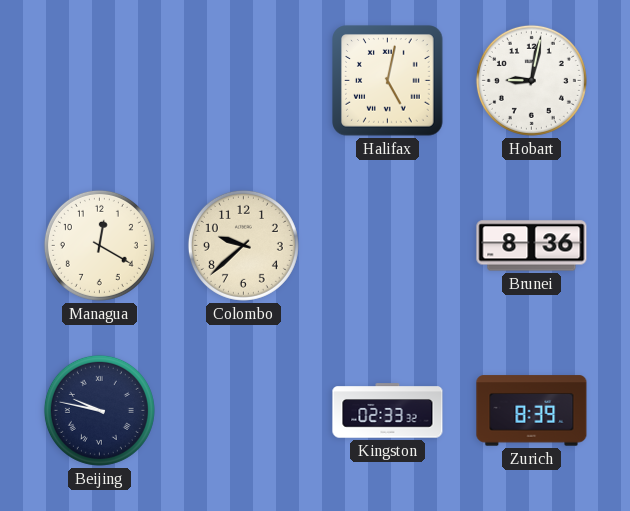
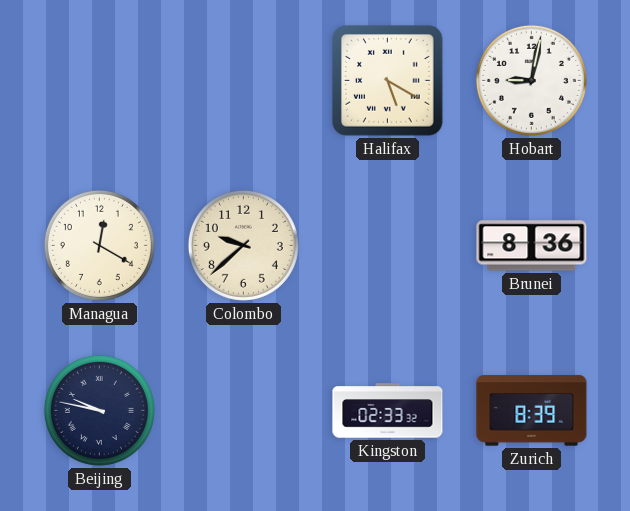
Halifax: 5:02 -> 5:20
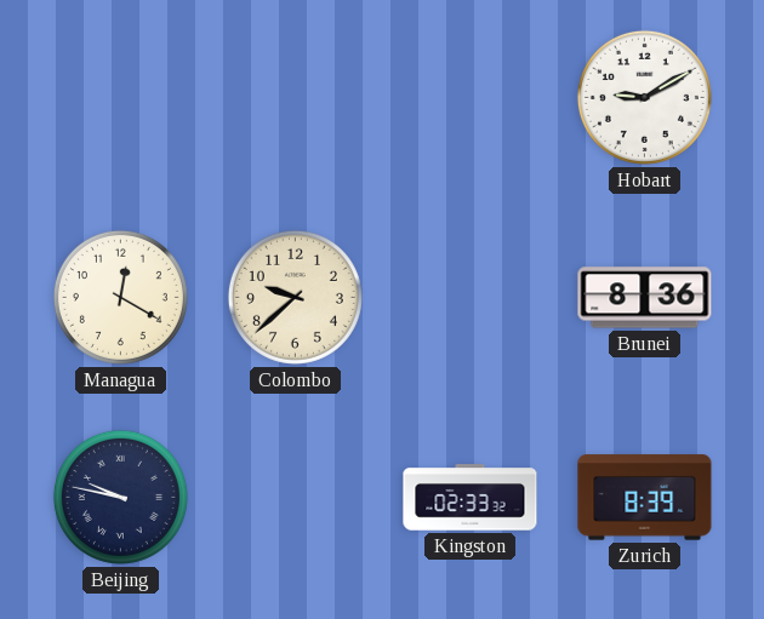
Halifax: 5:20 -> none
Hobart: 9:02 -> 9:10
